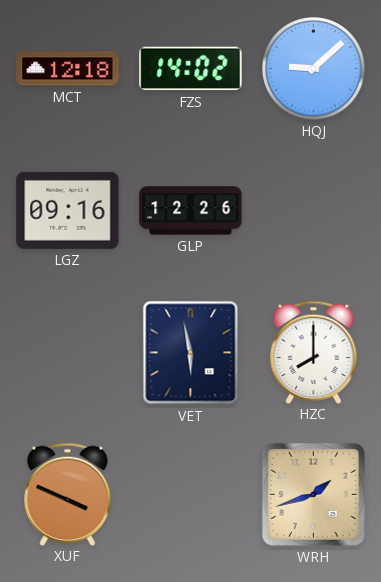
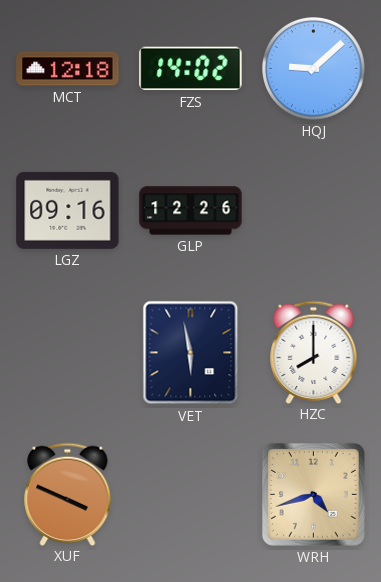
WRH: 1:42 -> 4:42
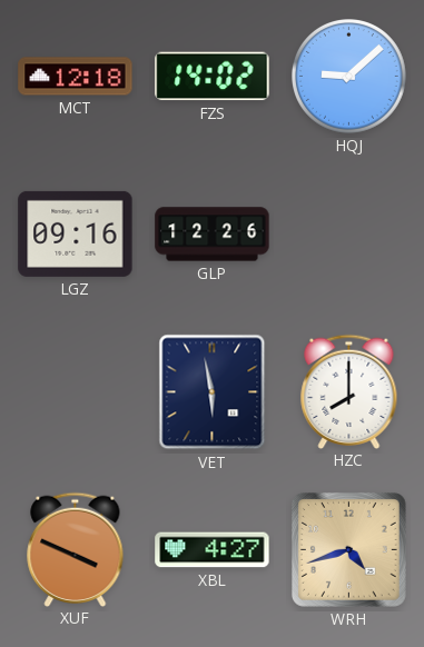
XBL: none -> 4:27
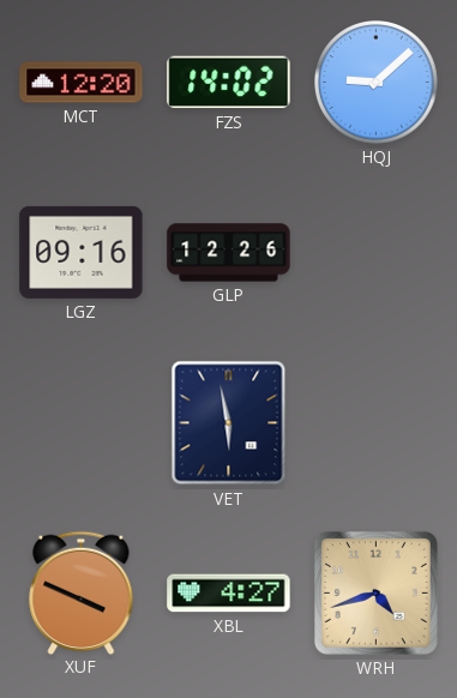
MCT: 12:18 -> 12:20
HZC: 8:00 -> none
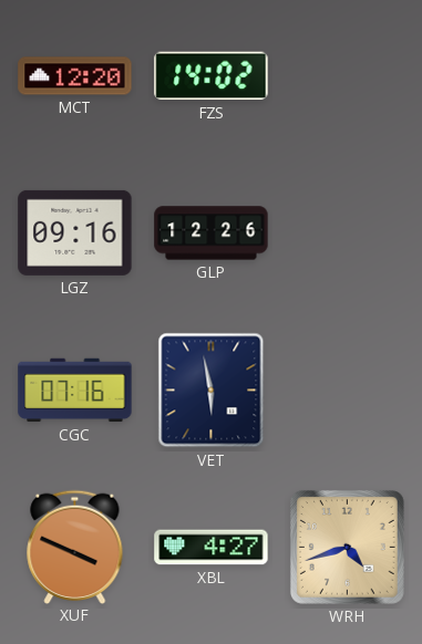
HQJ: 9:08 -> none
CGC: none -> 07:16
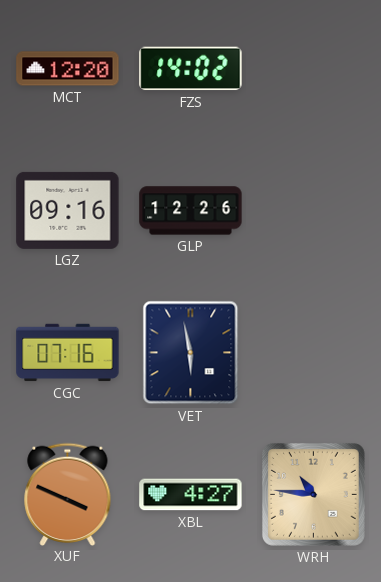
WRH: 4:42 -> 10:46
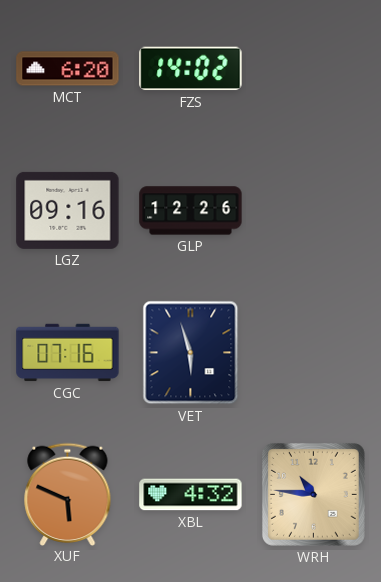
MCT: 12:20 -> 6:20
VET: 5:58 -> 5:57
XUF: 3:49 -> 5:49
XBL: 4:27 -> 4:32
